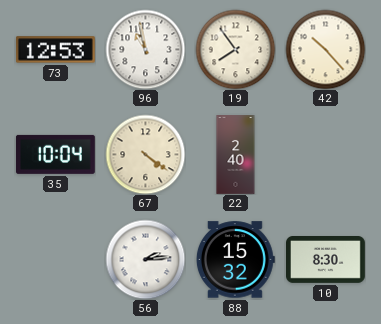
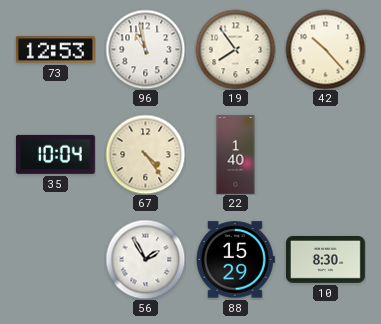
67: 4:21 -> 4:24
22: 2:40 -> 1:40
56: 2:14 -> 1:55
88: 15:32 -> 15:29
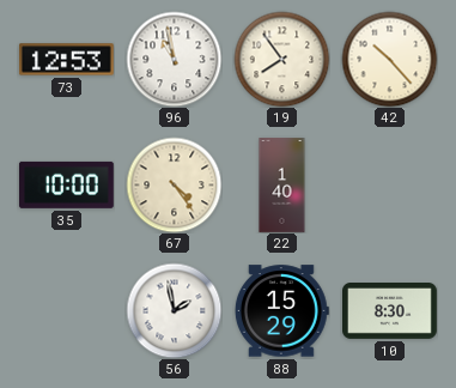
35: 10:04 -> 10:00
56: 1:55 -> 1:58
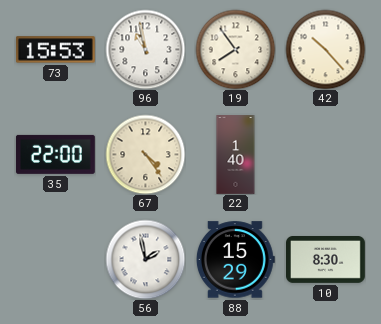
73: 12:53 -> 15:53
35: 10:00 -> 22:00
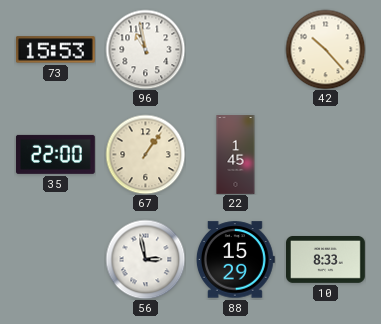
19: 7:54 -> none
67: 4:24 -> 1:06
22: 1:40 -> 1:45
56: 1:58 -> 2:58
10: 8:30 -> 8:33
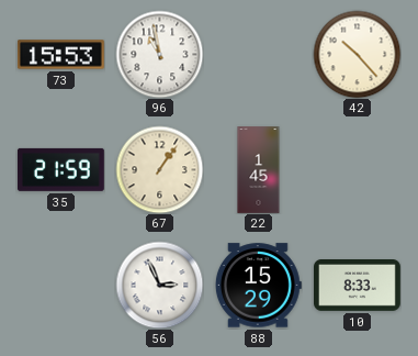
35: 22:00 -> 21:59
56: 2:58 -> 2:56
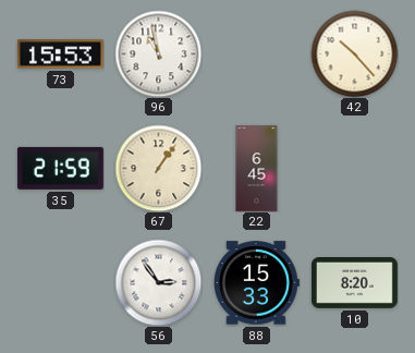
22: 1:45 -> 6:45
56: 2:56 -> 2:54
88: 15:29 -> 15:33
10: 8:33 -> 8:20
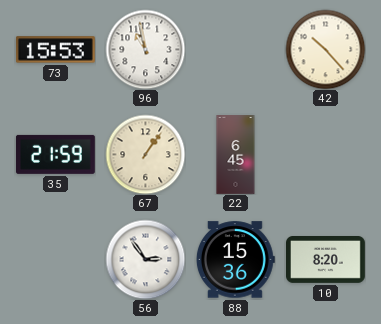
88: 15:33 -> 15:36
